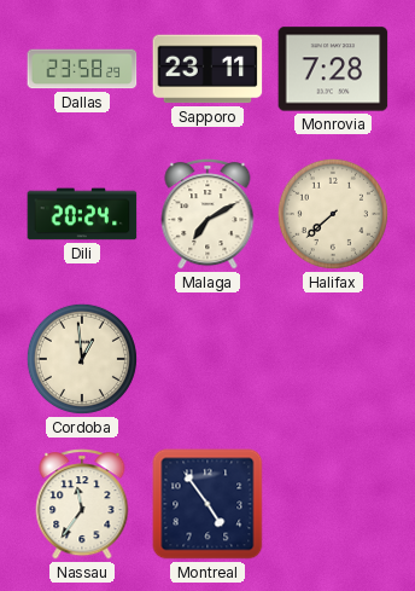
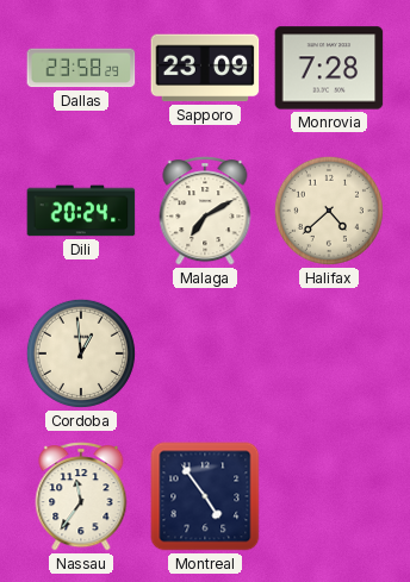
Sapporo: 23:11 -> 23:09
Halifax: 7:38 -> 4:38
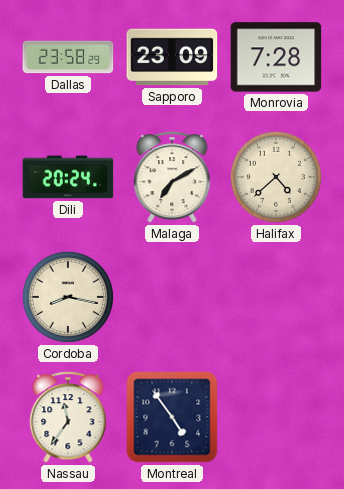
Cordoba: 12:59 -> 8:17
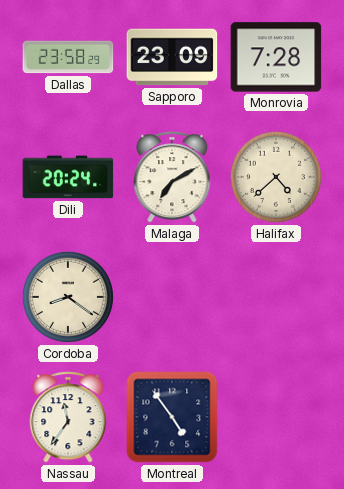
Cordoba: 8:17 -> 8:21
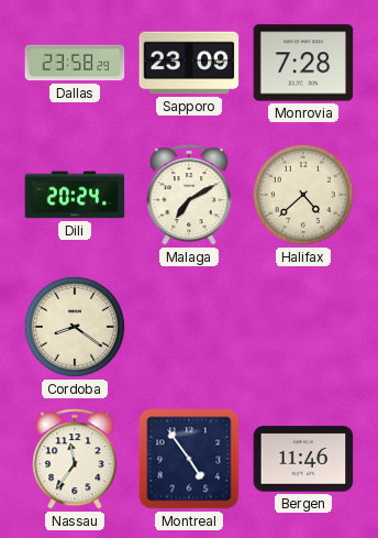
Bergen: none -> 11:46
